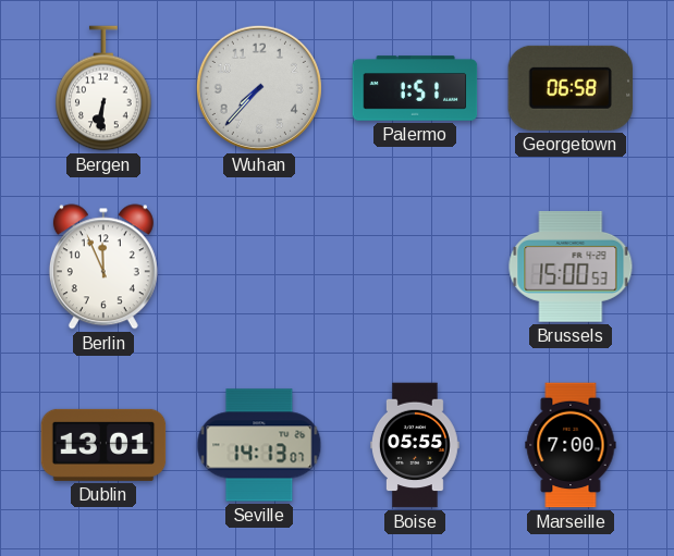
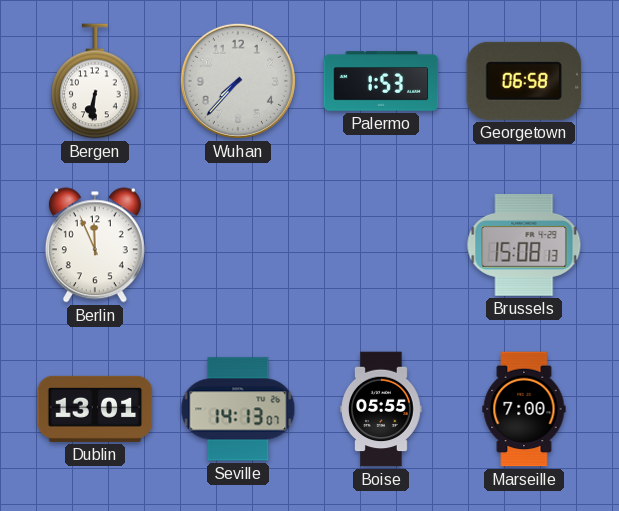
Palermo: 1:51 -> 1:53
Brussels: 15:00 -> 15:08
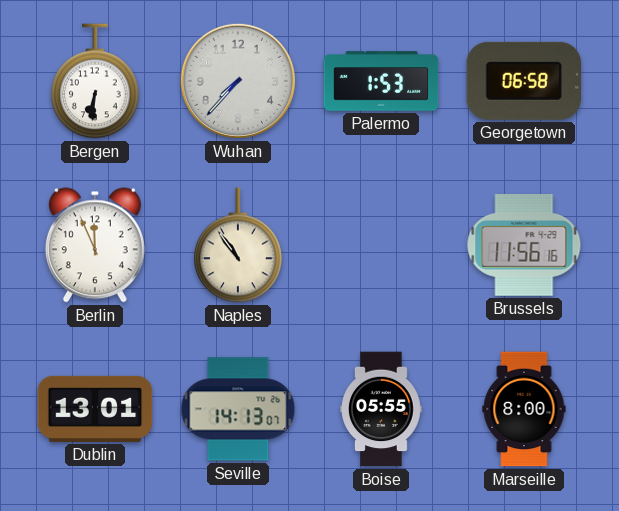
Naples: none -> 10:54
Brussels: 15:08 -> 11:56
Marseille: 7:00 -> 8:00
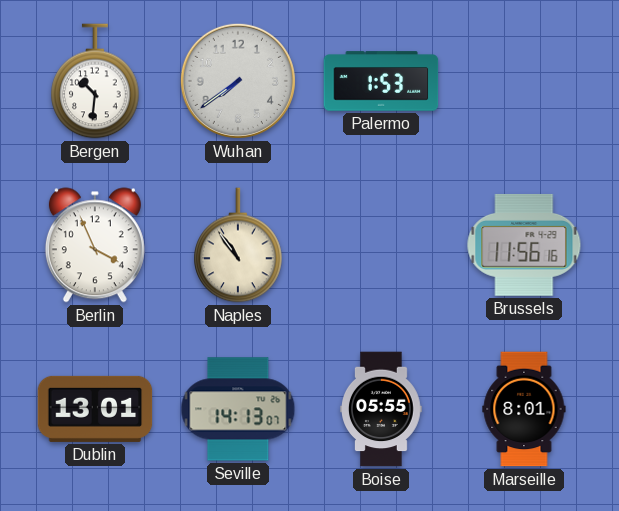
Bergen: 6:31 -> 10:31
Wuhan: 7:37 -> 7:39
Georgetown: 06:58 -> none
Berlin: 11:56 -> 3:56
Marseille: 8:00 -> 8:01
